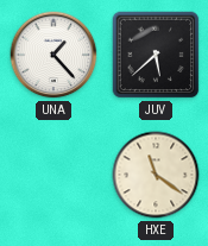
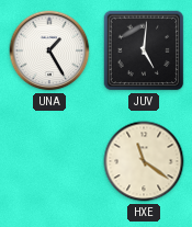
UNA: 1:23 -> 1:25
JUV: 5:38 -> 5:01
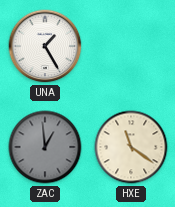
JUV: 5:01 -> none
ZAC: none -> 12:59
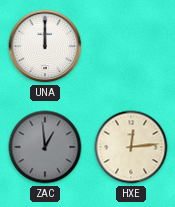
UNA: 1:25 -> 12:00
HXE: 11:21 -> 12:14
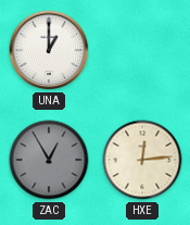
UNA: 12:00 -> 1:00
ZAC: 12:59 -> 12:55
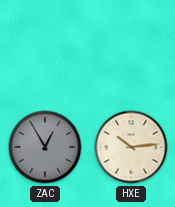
UNA: 1:00 -> none
HXE: 12:14 -> 10:14
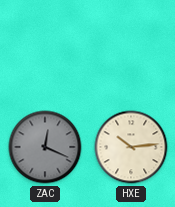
ZAC: 12:55 -> 12:19
